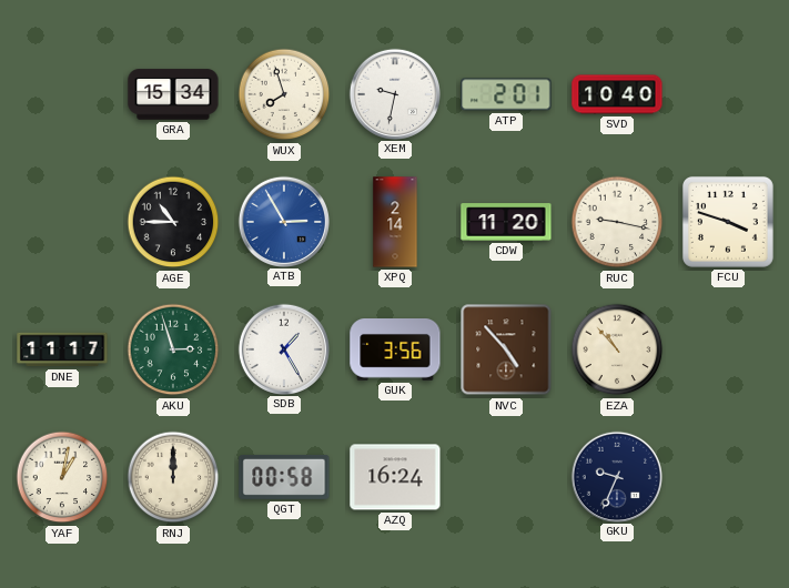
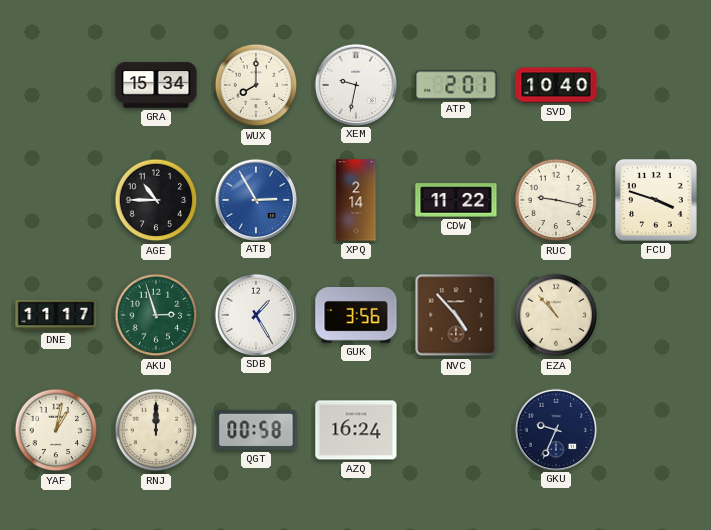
WUX: 7:57 -> 8:00
CDW: 11:20 -> 11:22
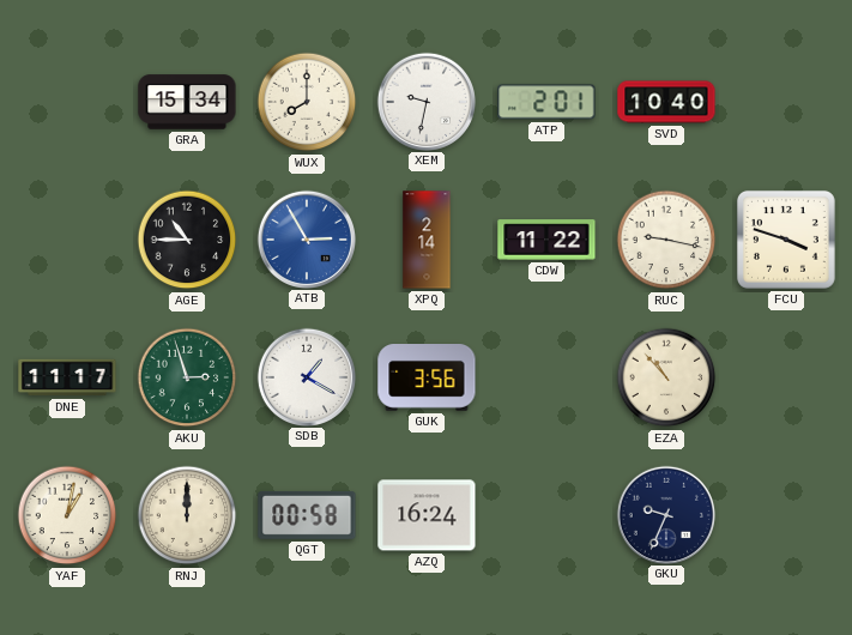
SDB: 1:25 -> 1:20
NVC: 4:53 -> none
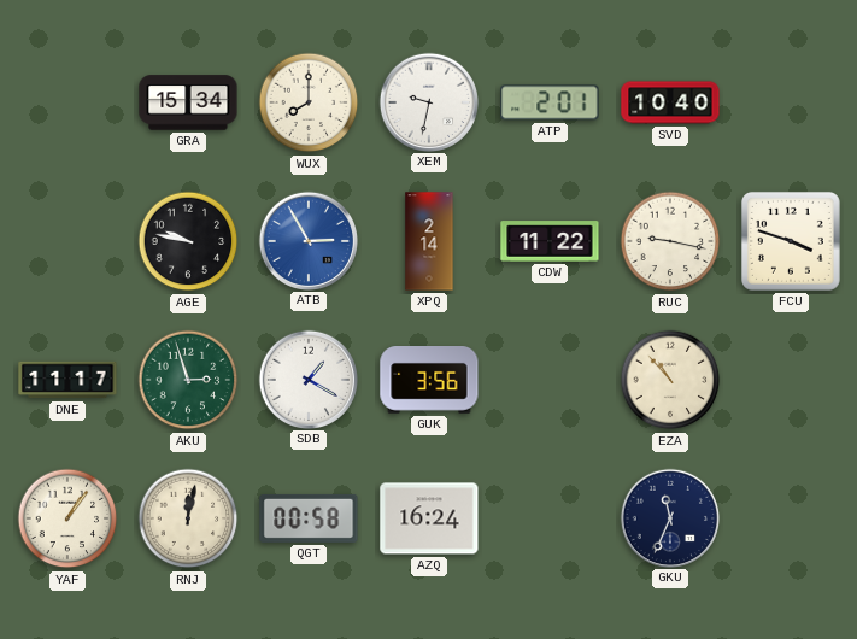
AGE: 10:45 -> 9:47
YAF: 1:02 -> 1:06
RNJ: 12:00 -> 12:02
GKU: 9:34 -> 11:34
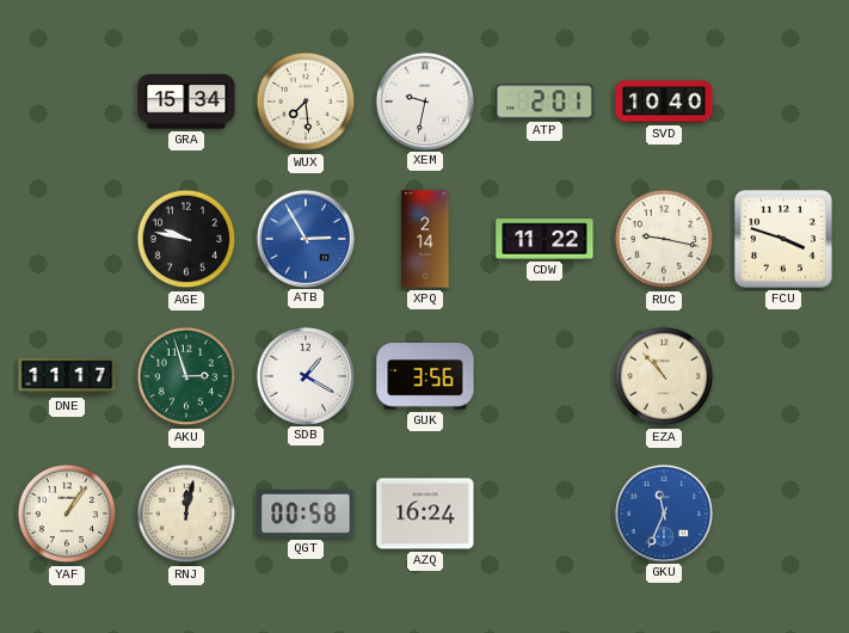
WUX: 8:00 -> 7:29
GKU dial: navy -> blue
